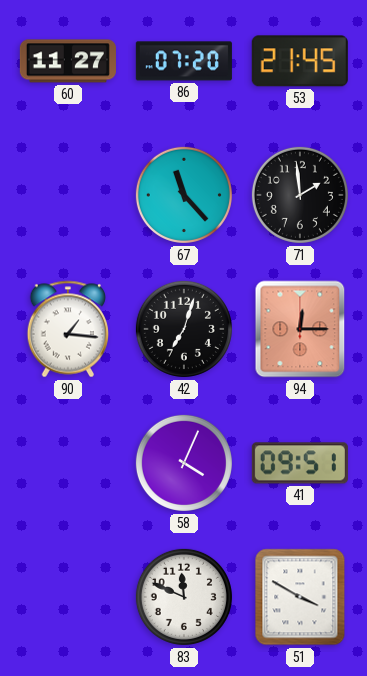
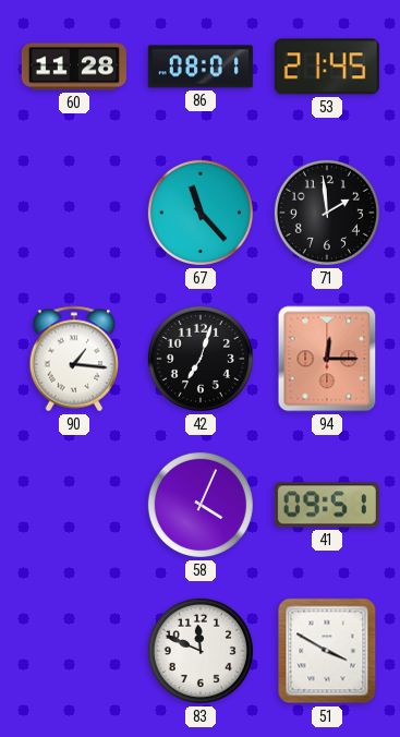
60: 11:27 -> 11:28
86: 07:20 -> 08:01
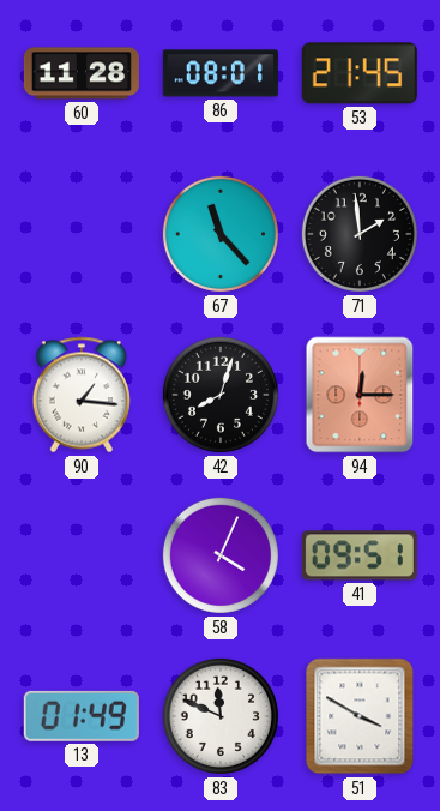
42: 7:03 -> 8:03
13: none -> 01:49
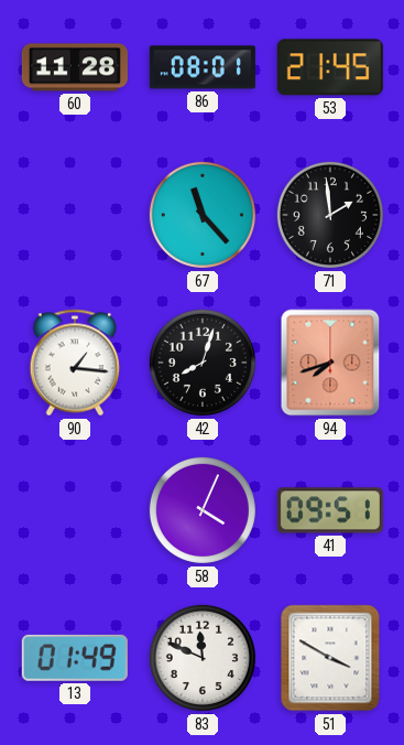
94: 12:15 -> 7:42
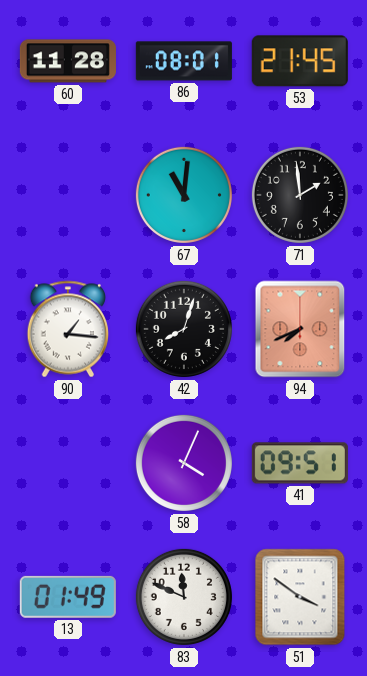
67: 11:23 -> 11:01
94: 7:42 -> 7:41
51: 3:50 -> 3:51
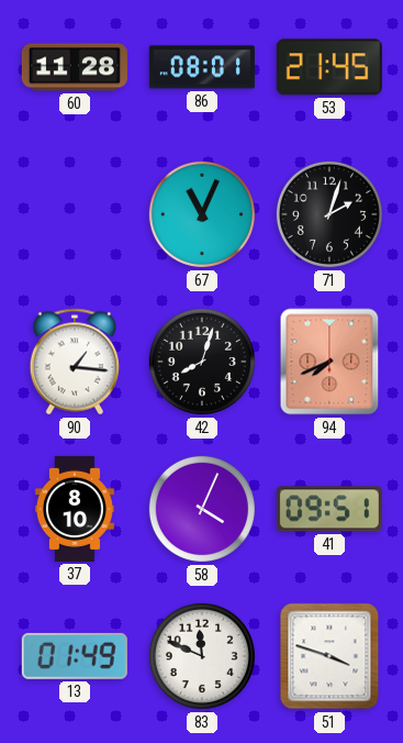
67: 11:01 -> 11:04
71: 1:59 -> 2:03
37: none -> 8:10
51: 3:51 -> 3:48
